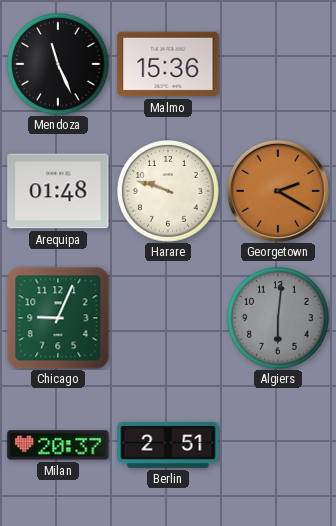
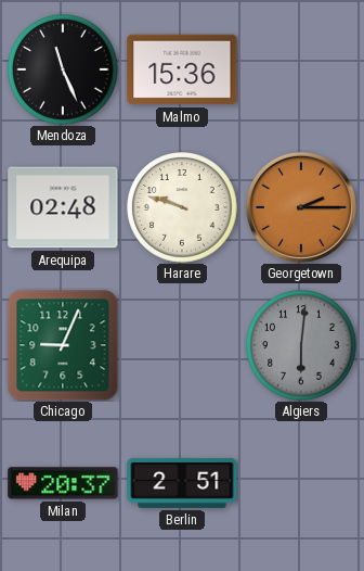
Arequipa: 01:48 -> 02:48
Georgetown: 2:20 -> 2:15
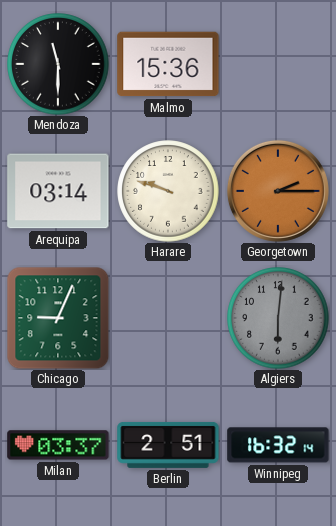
Mendoza: 11:26 -> 11:30
Arequipa: 02:48 -> 03:14
Milan: 20:37 -> 03:37
Winnipeg: none -> 16:32
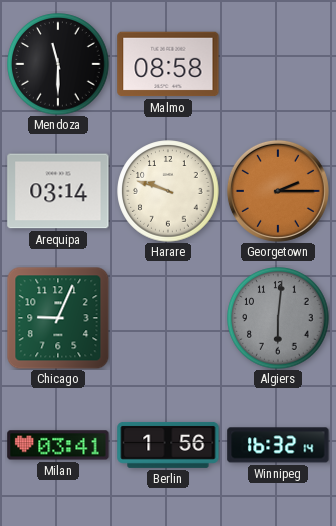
Malmo: 15:36 -> 08:58
Milan: 03:37 -> 03:41
Berlin: 2:51 -> 1:56
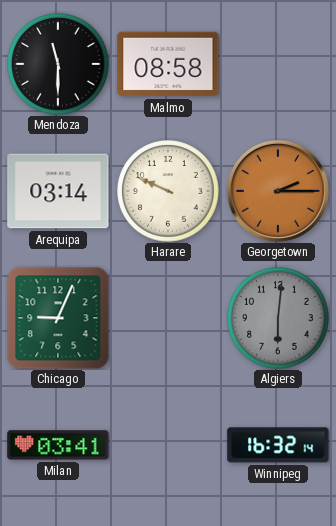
Harare: 9:48 -> 9:49
Berlin: 1:56 -> none
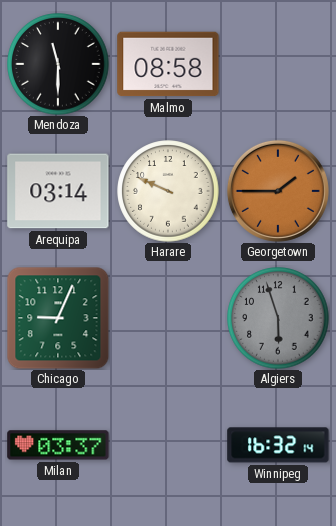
Georgetown: 2:15 -> 1:45
Algiers: 6:01 -> 5:57
Milan: 03:41 -> 03:37
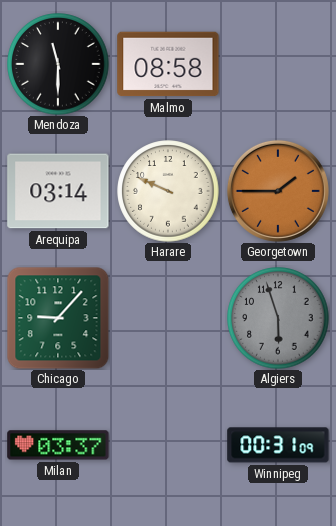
Chicago: 9:04 -> 9:07
Winnipeg: 16:32 -> 00:31
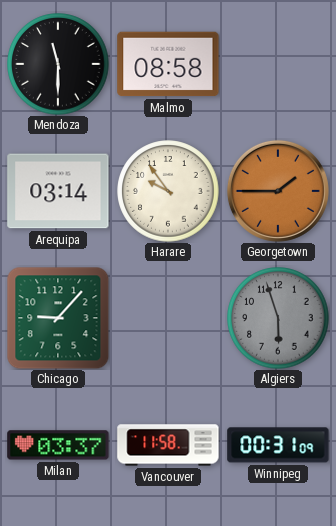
Harare: 9:49 -> 9:54
Vancouver: none -> 11:58
